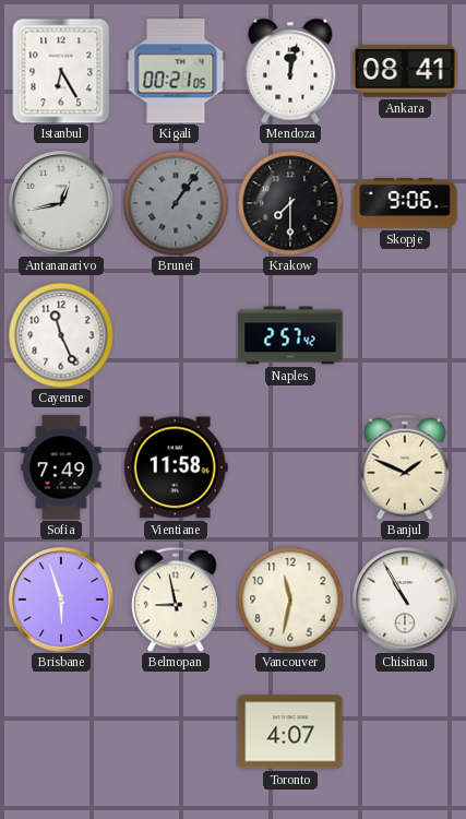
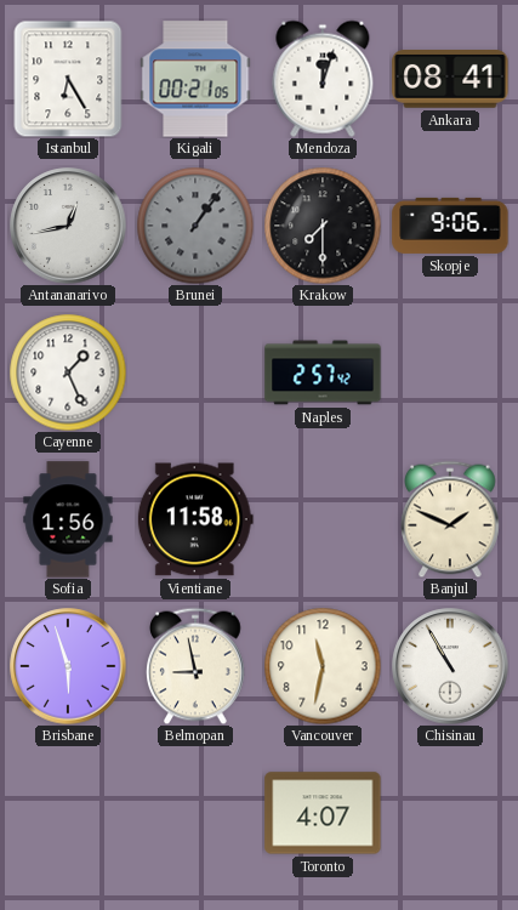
Mendoza: 12:02 -> 12:03
Cayenne: 11:26 -> 1:26
Sofia: 7:49 -> 1:56
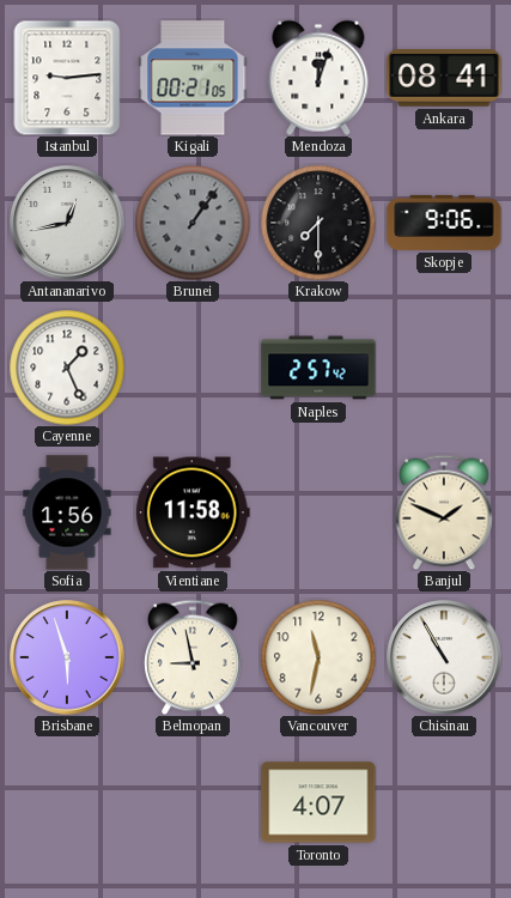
Istanbul: 6:25 -> 9:14
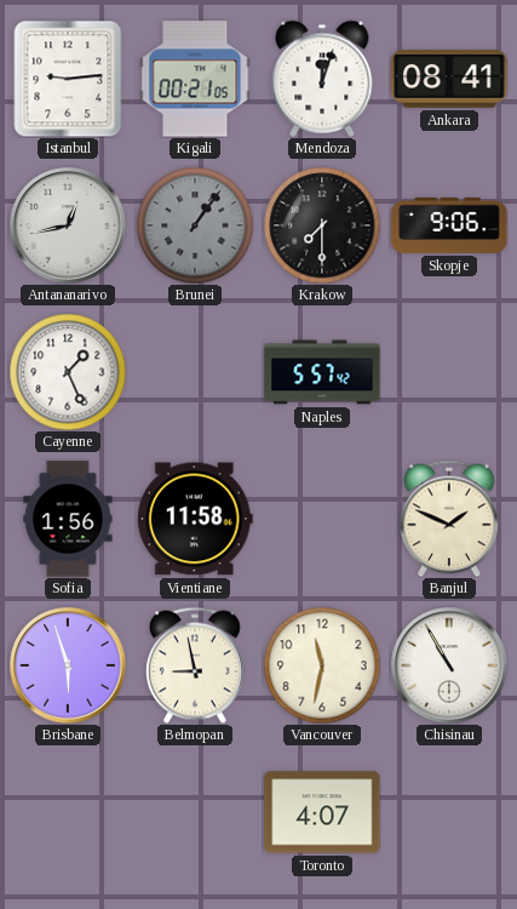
Naples: 2:57 -> 5:57
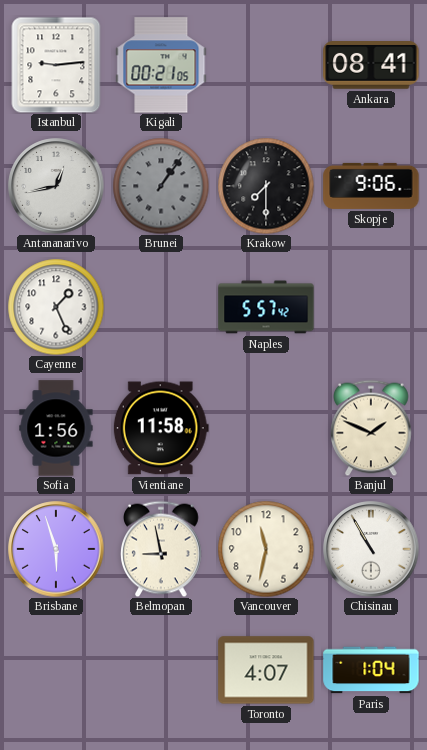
Mendoza: 12:03 -> none
Paris: none -> 1:04
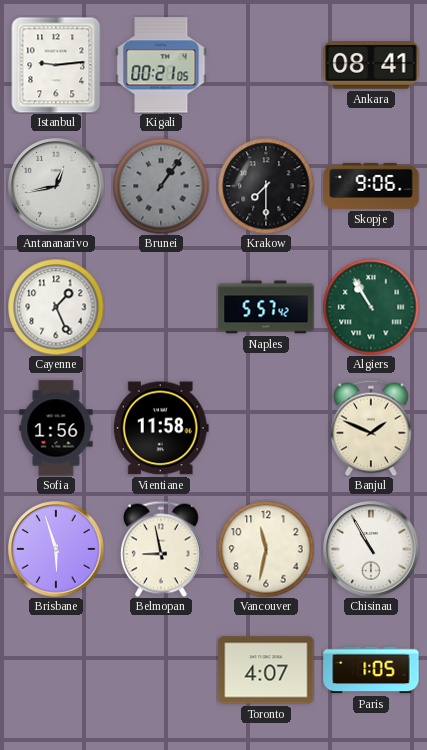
Algiers: none -> 10:55
Paris: 1:04 -> 1:05
